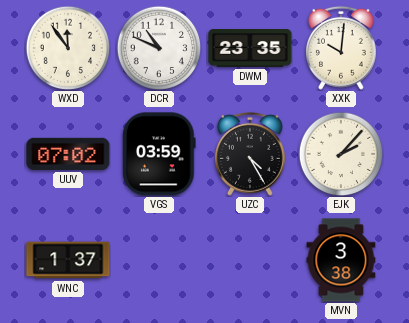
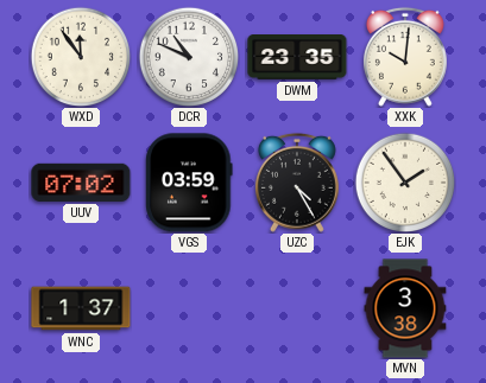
EJK: 2:07 -> 1:54
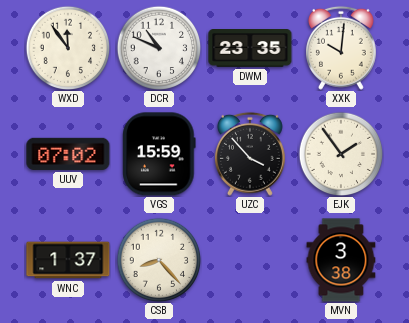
VGS: 03:59 -> 15:59
UZC: 4:25 -> 3:53
CSB: none -> 8:23
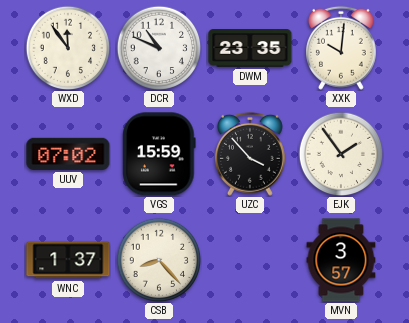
MVN: 3:38 -> 3:57
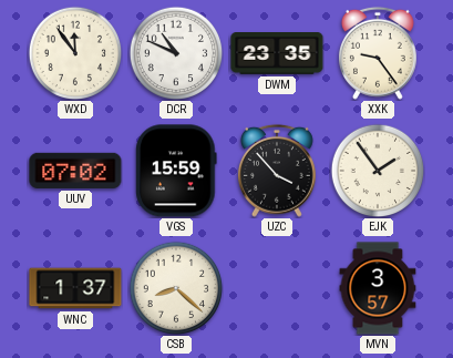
XXK: 10:01 -> 9:24
CSB: 8:23 -> 8:22
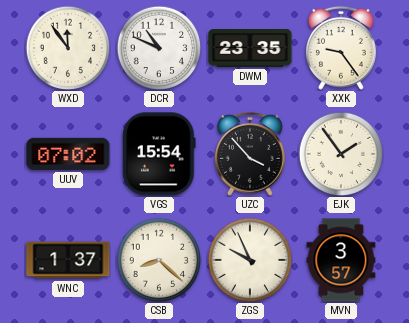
VGS: 15:59 -> 15:54
ZGS: none -> 9:56
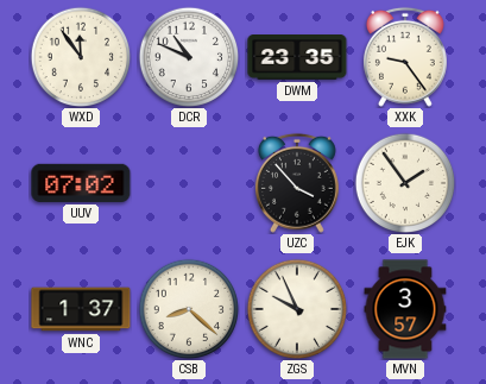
VGS: 15:54 -> none
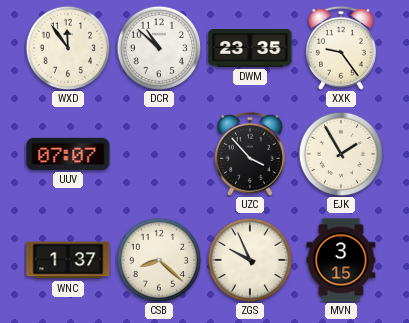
DCR: 10:49 -> 10:52
UUV: 07:02 -> 07:07
EJK: 1:54 -> 1:55
MVN: 3:57 -> 3:15
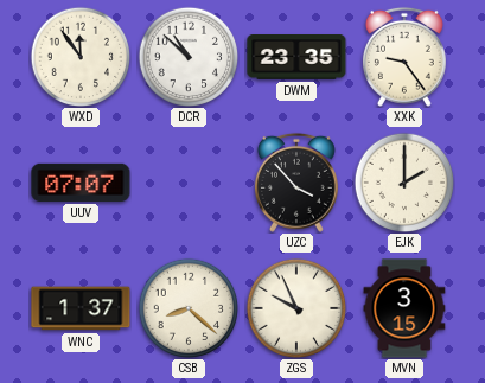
EJK: 1:55 -> 2:00
